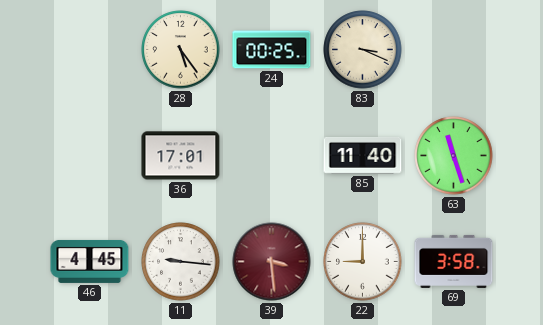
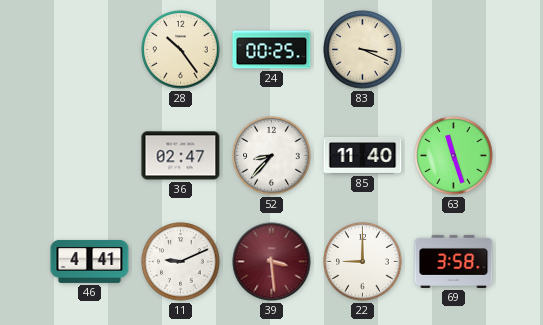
28: 5:24 -> 10:24
36: 17:01 -> 02:47
52: none -> 8:37
46: 4:45 -> 4:41
11: 9:16 -> 9:11
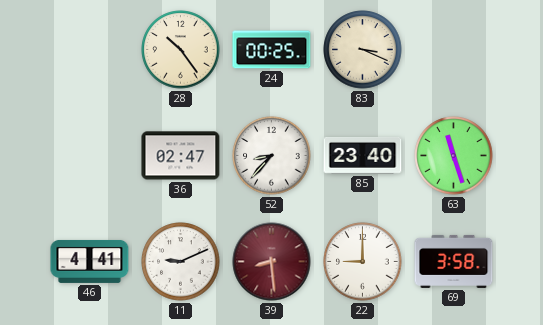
85: 11:40 -> 23:40
39: 3:29 -> 8:29
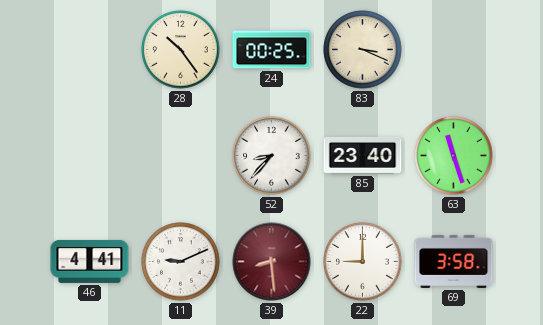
36: 02:47 -> none
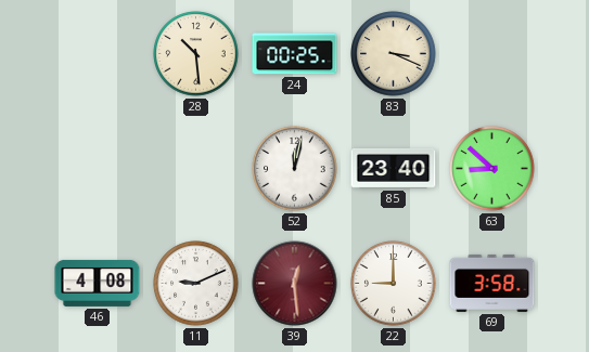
28: 10:24 -> 10:29
52: 8:37 -> 12:02
63: 11:27 -> 8:52
46: 4:41 -> 4:08
39: 8:29 -> 12:29
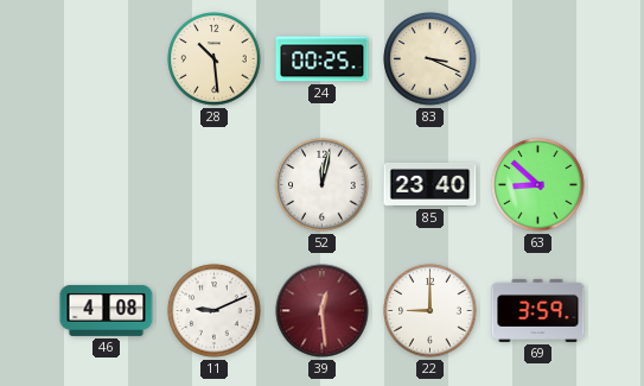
69: 3:58 -> 3:59
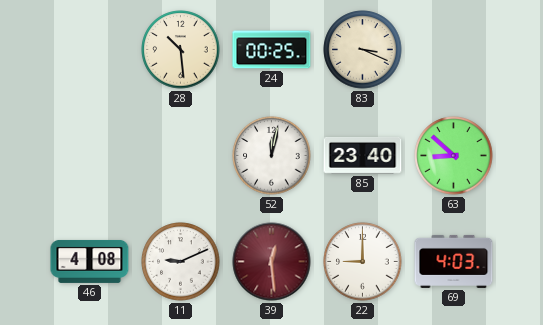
69: 3:59 -> 4:03
